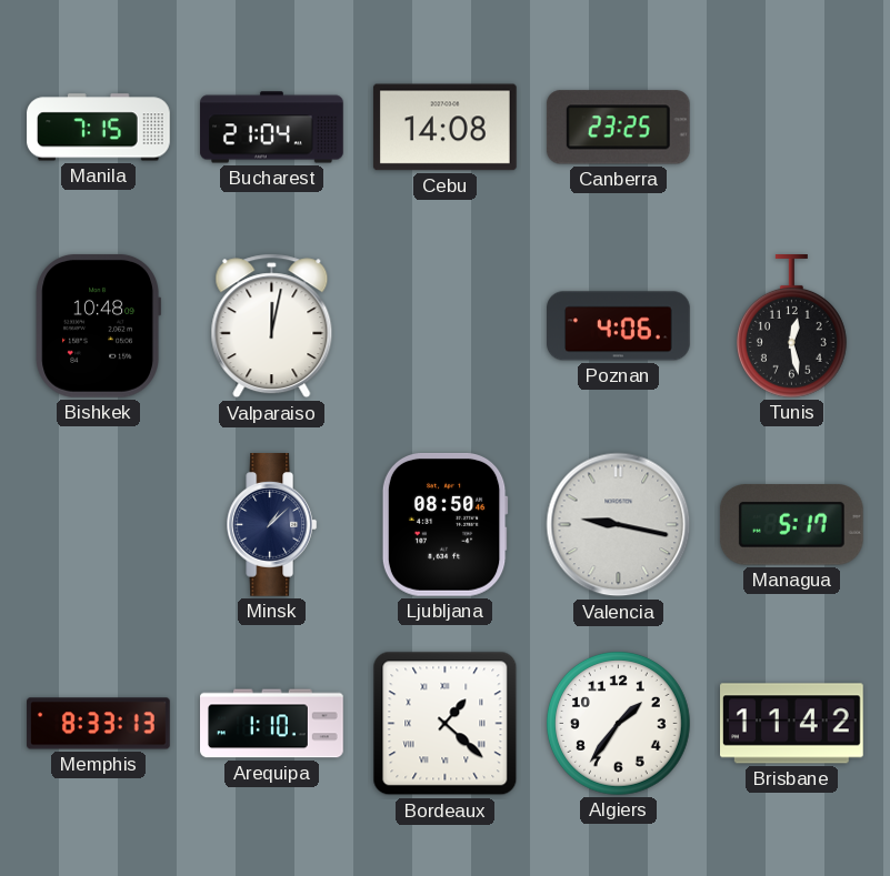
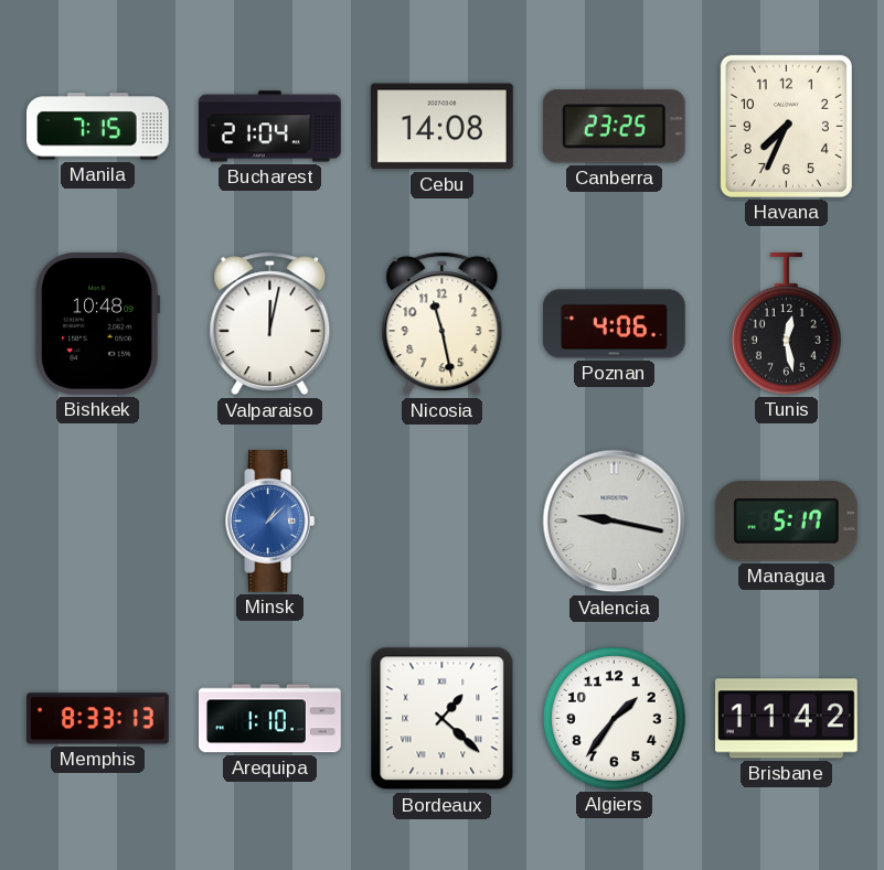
Havana: none -> 7:34
Nicosia: none -> 11:28
Minsk dial: navy -> blue
Ljubljana: 08:50 -> none
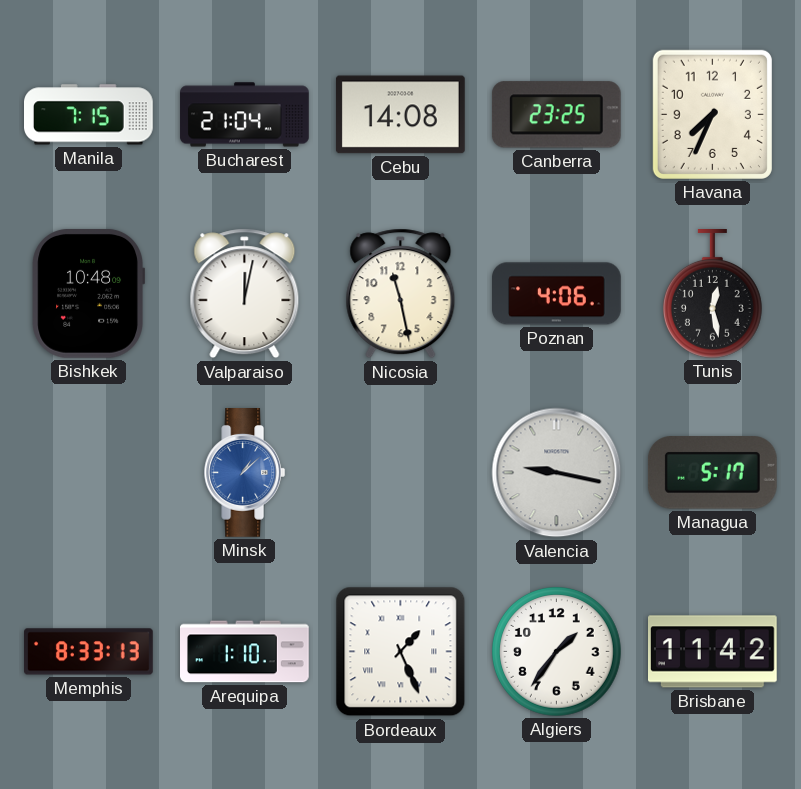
Bordeaux: 1:22 -> 1:26
